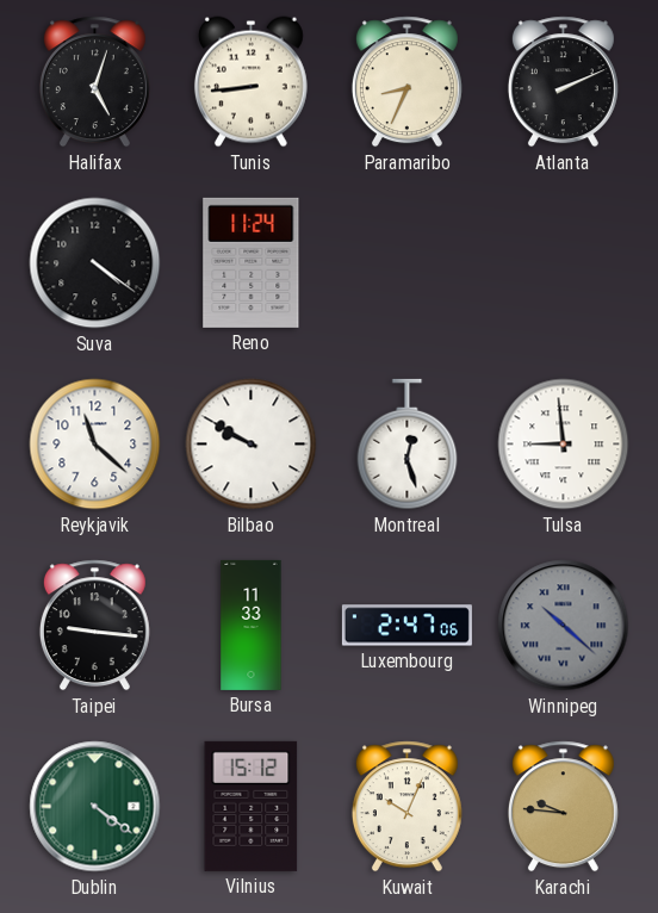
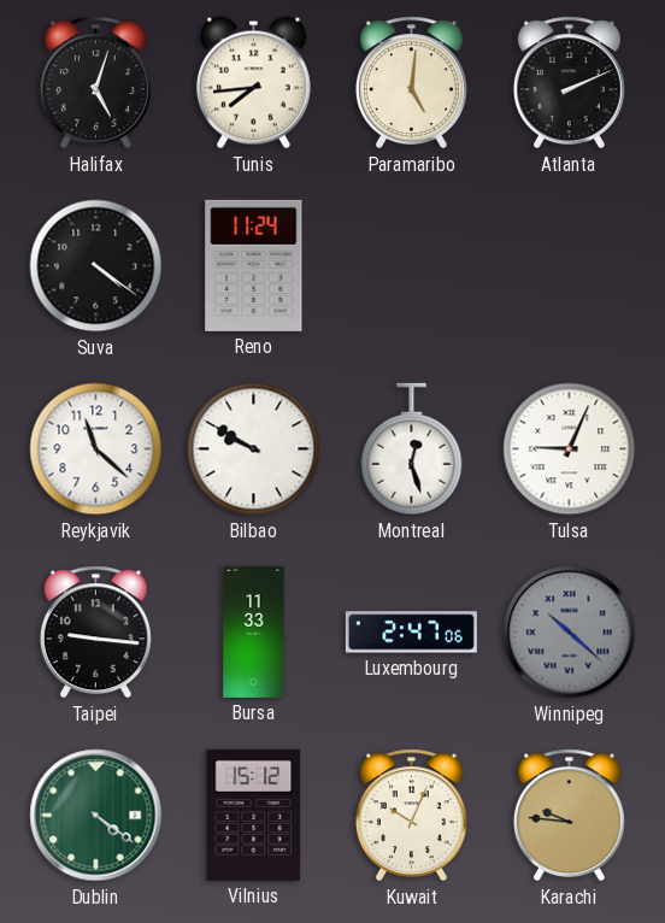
Tunis: 8:44 -> 7:44
Paramaribo: 8:34 -> 5:01
Tulsa: 8:59 -> 9:04
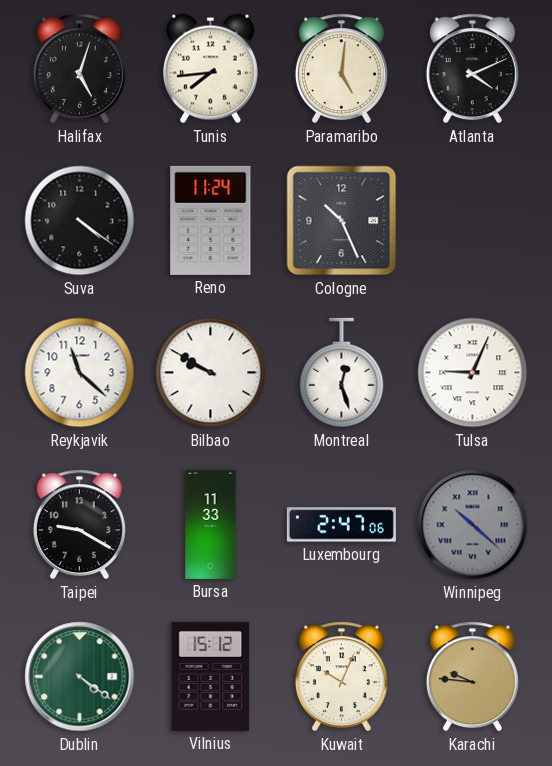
Atlanta: 2:11 -> 4:11
Cologne: none -> 10:26
Taipei: 9:16 -> 9:20
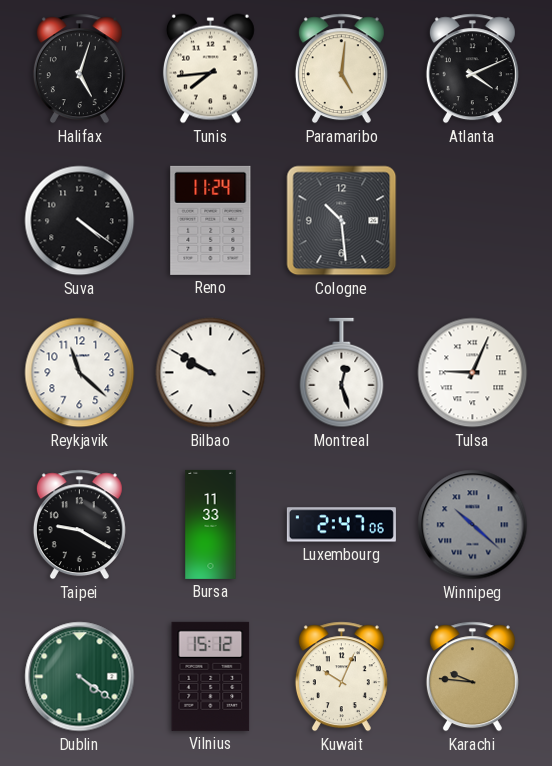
Cologne: 10:26 -> 10:29
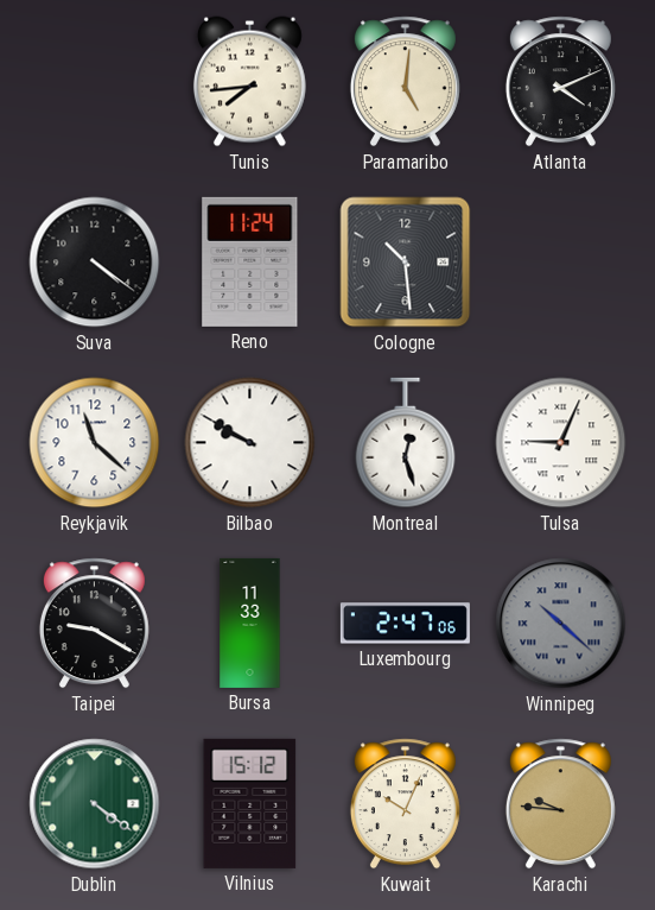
Halifax: 5:03 -> none
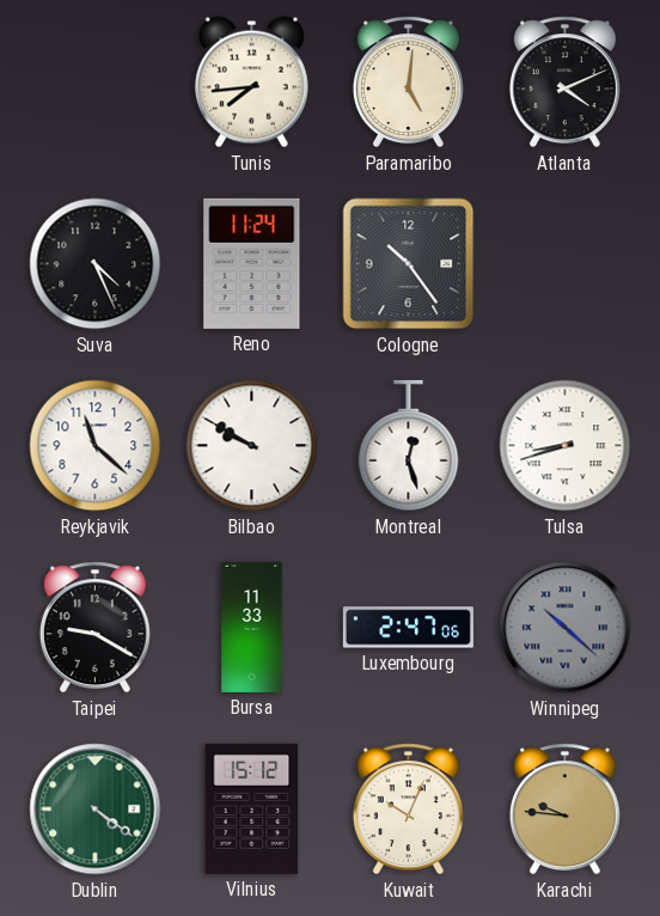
Suva: 4:21 -> 4:26
Cologne: 10:29 -> 10:24
Tulsa: 9:04 -> 8:42
